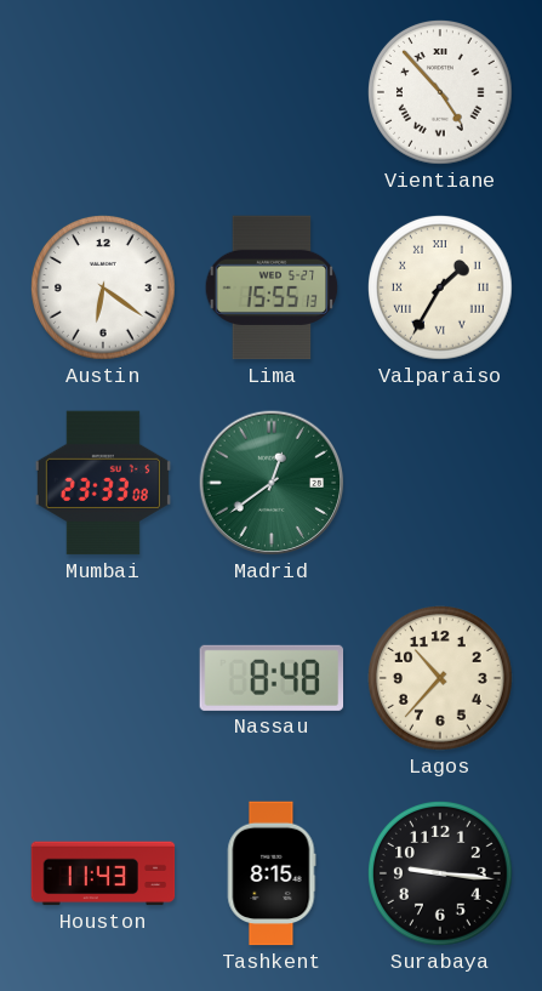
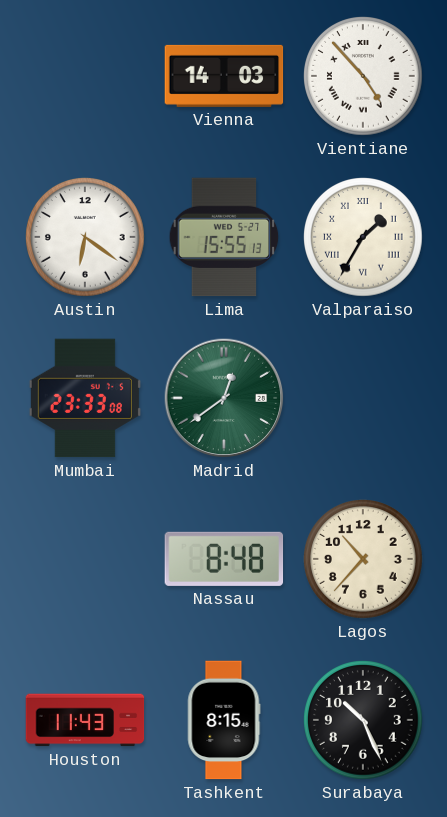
Vienna: none -> 14:03
Surabaya: 9:16 -> 10:26
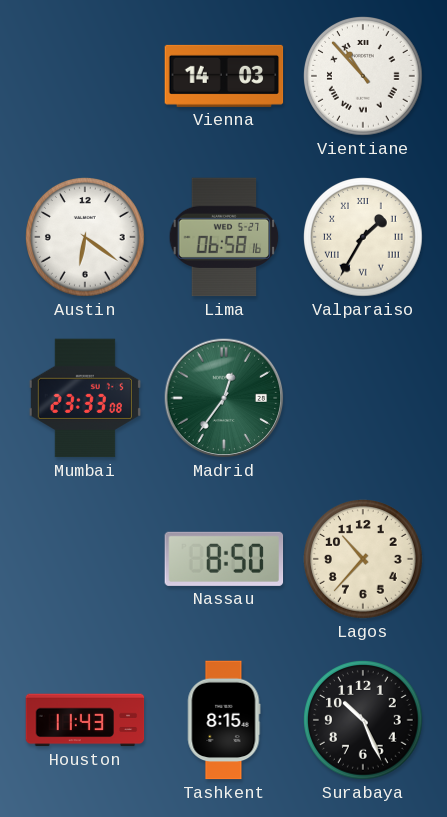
Vientiane: 4:53 -> 10:53
Lima: 15:55 -> 06:58
Madrid: 12:39 -> 12:36
Nassau: 8:48 -> 8:50
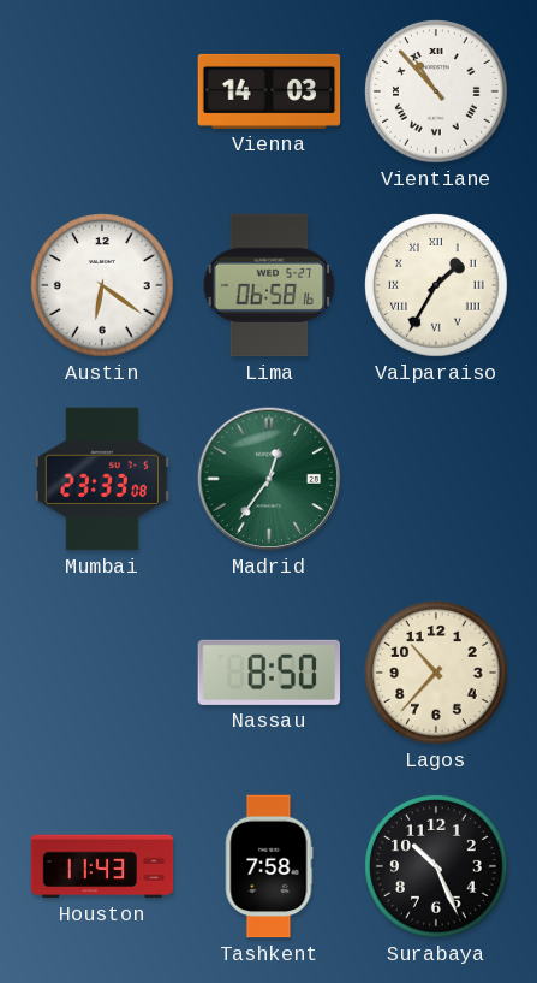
Tashkent: 8:15 -> 7:58
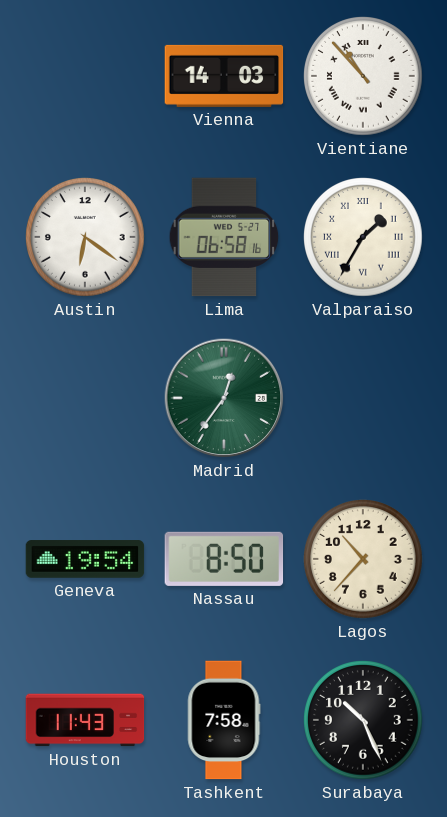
Mumbai: 23:33 -> none
Geneva: none -> 19:54
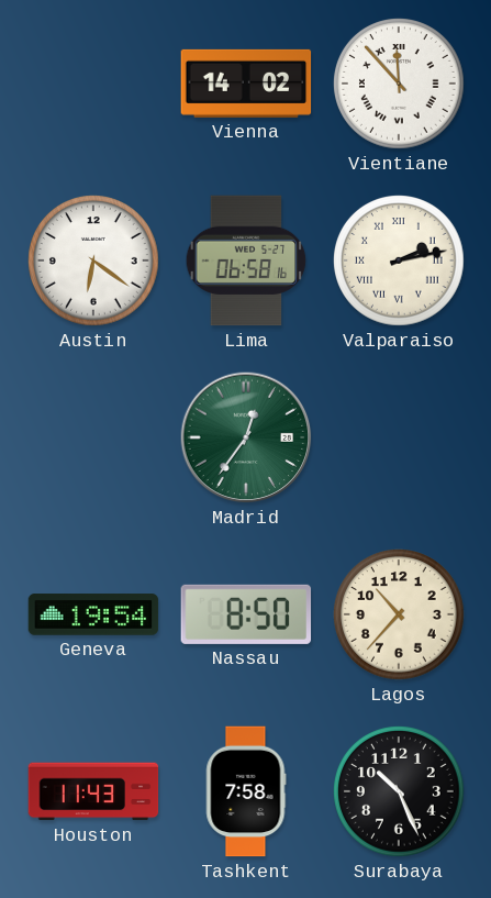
Vienna: 14:03 -> 14:02
Vientiane: 10:53 -> 11:53
Valparaiso: 1:35 -> 2:13
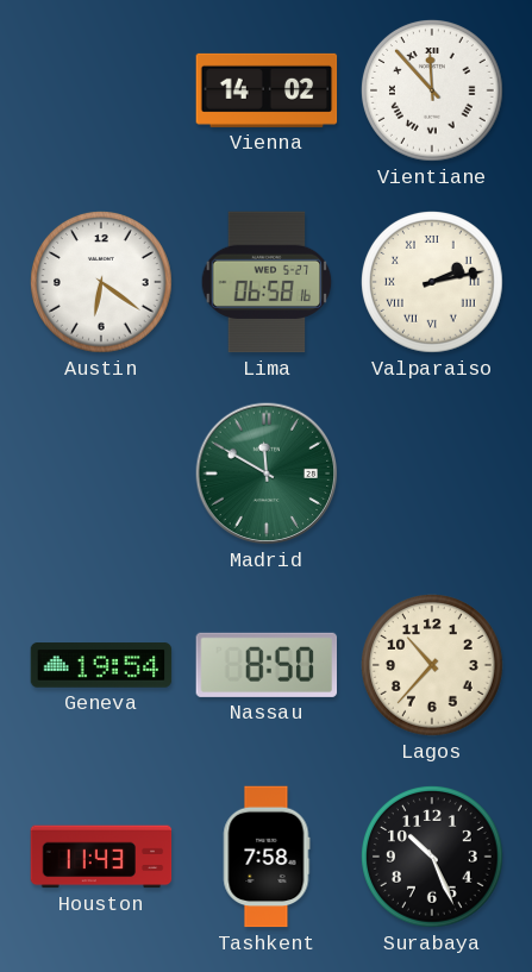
Madrid: 12:36 -> 11:50
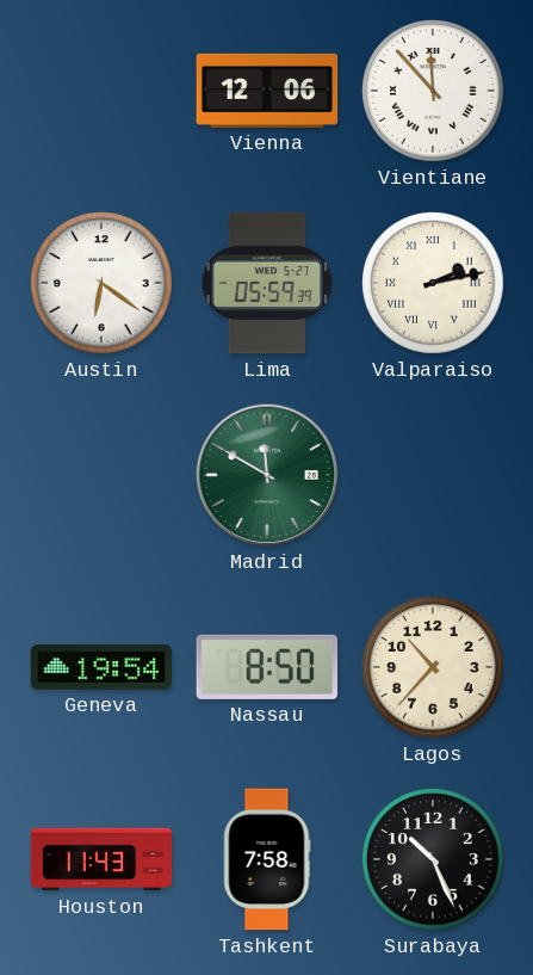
Vienna: 14:02 -> 12:06
Lima: 06:58 -> 05:59
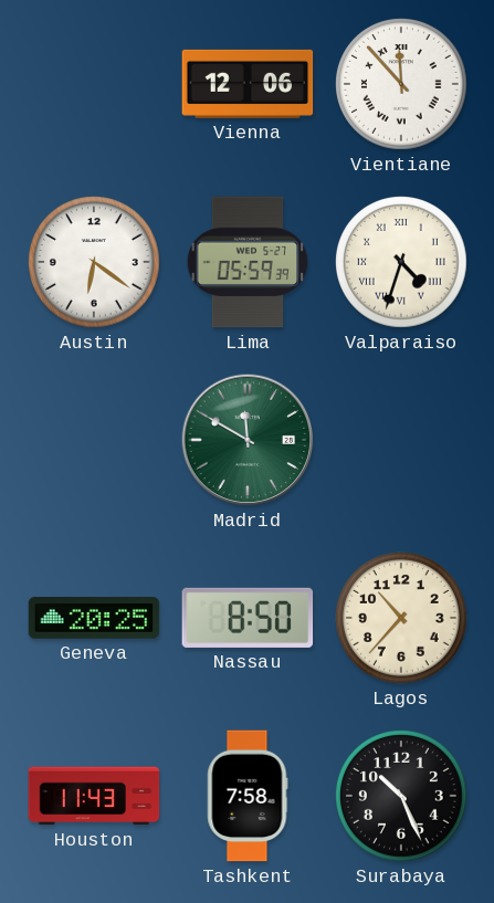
Valparaiso: 2:13 -> 4:33
Geneva: 19:54 -> 20:25
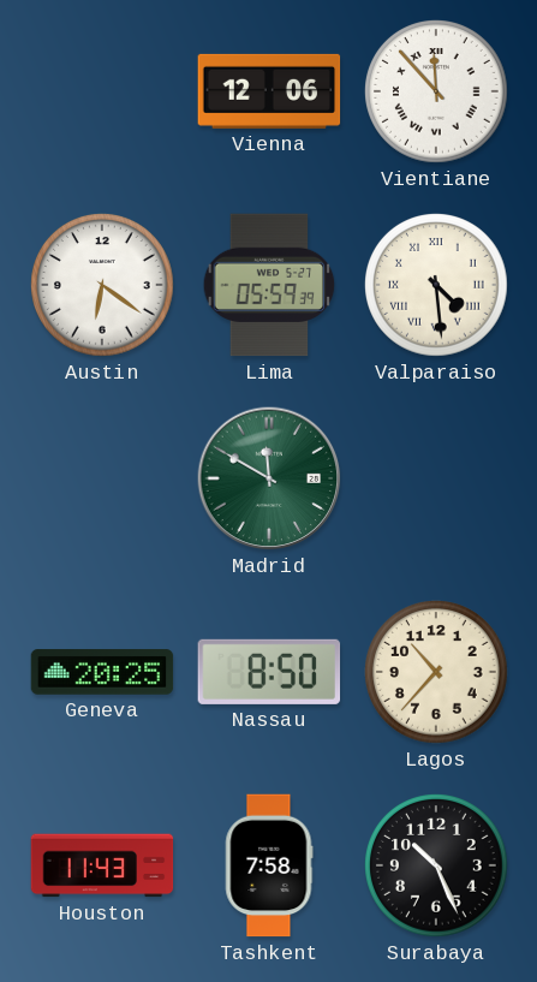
Valparaiso: 4:33 -> 4:29
